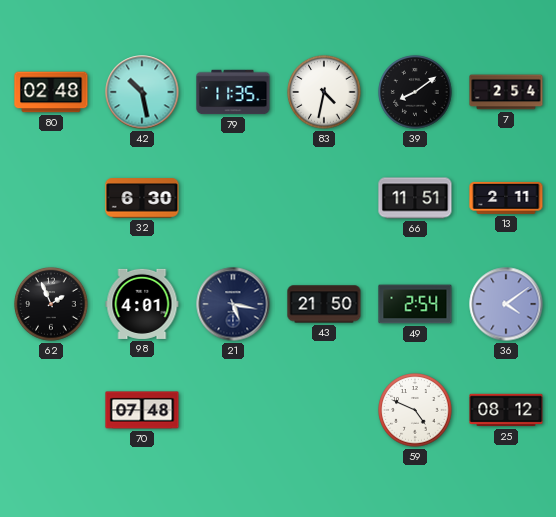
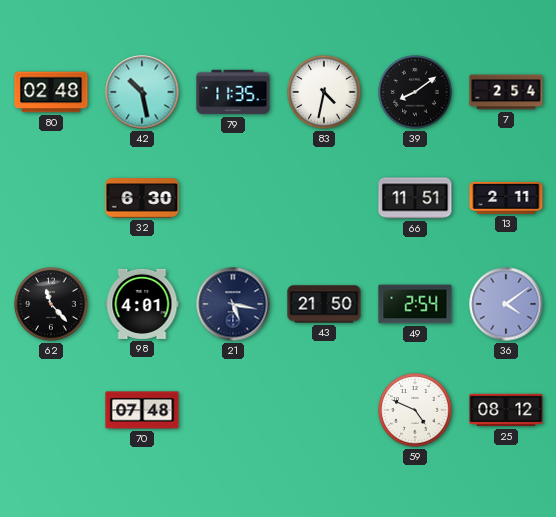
62: 1:56 -> 11:23
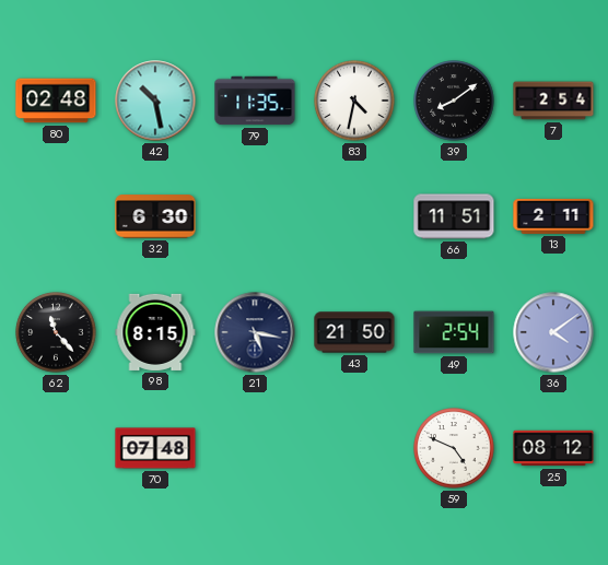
98: 4:01 -> 8:15
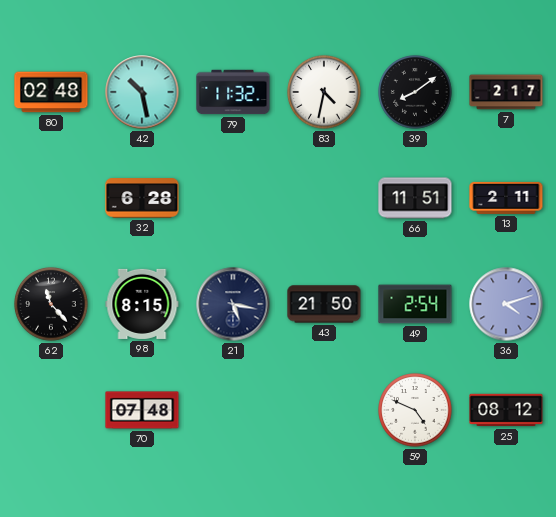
79: 11:35 -> 11:32
7: 2:54 -> 2:17
32: 6:30 -> 6:28
36: 4:09 -> 4:12
